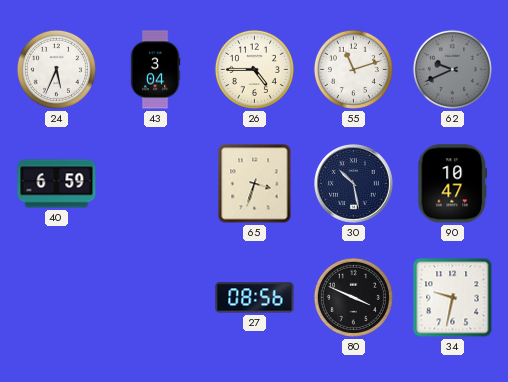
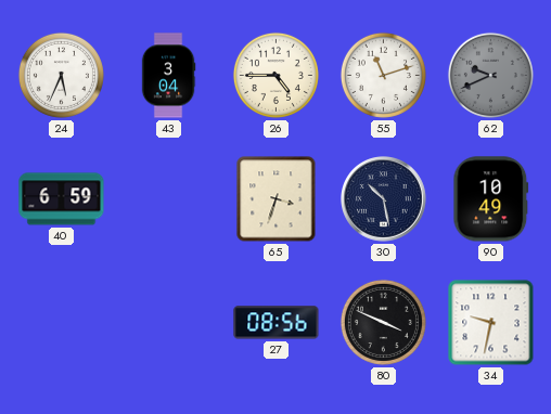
90: 10:47 -> 10:49
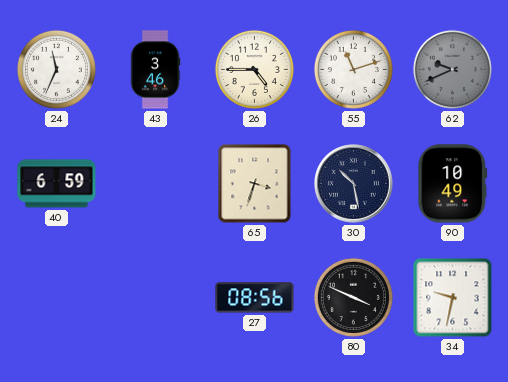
24: 5:34 -> 11:34
43: 3:04 -> 3:46
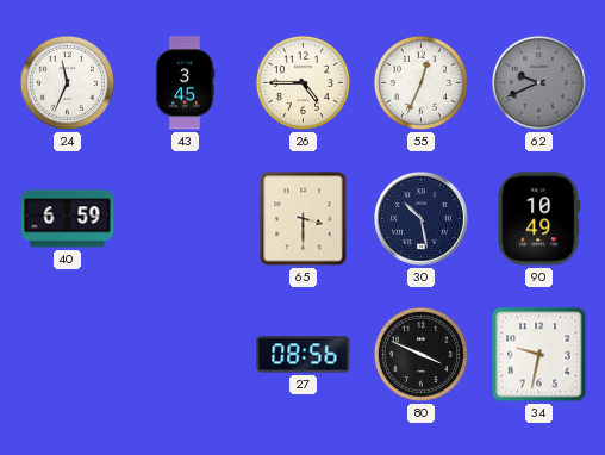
43: 3:46 -> 3:45
55: 11:12 -> 12:34
65: 3:33 -> 3:30
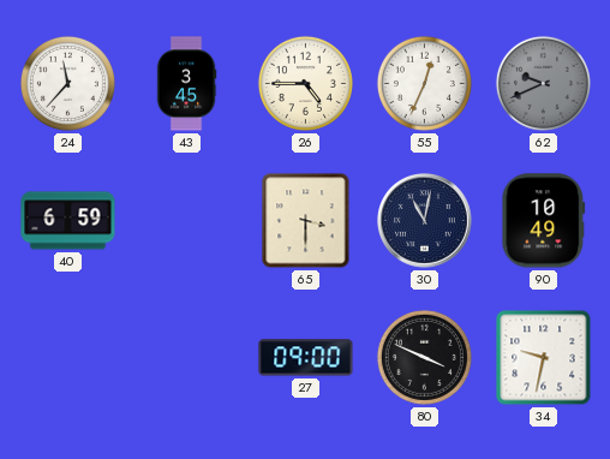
24: 11:34 -> 11:37
30: 10:28 -> 11:02
27: 08:56 -> 09:00
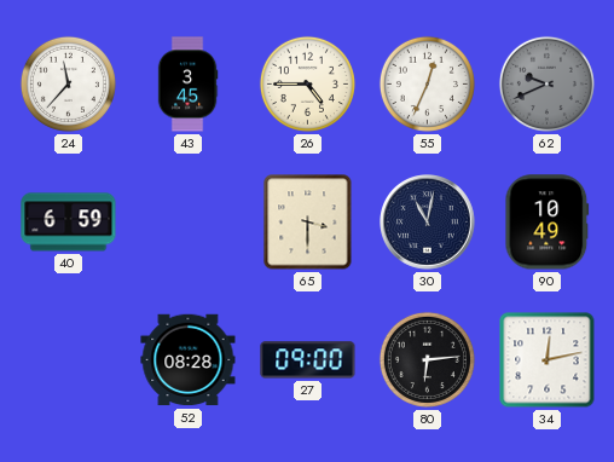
52: none -> 08:28
80: 3:49 -> 6:14
34: 9:32 -> 12:13
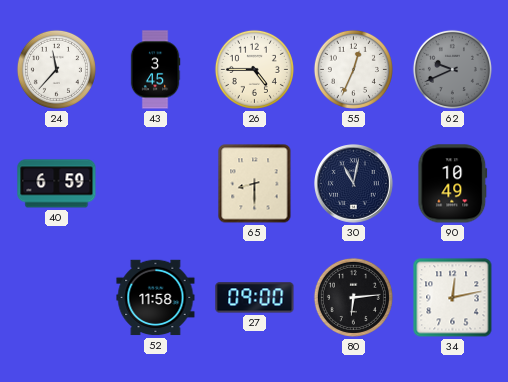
65: 3:30 -> 8:30
52: 08:28 -> 11:58
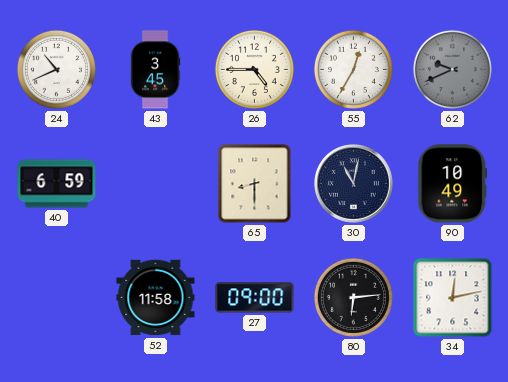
24: 11:37 -> 10:41
55: 12:34 -> 12:35
